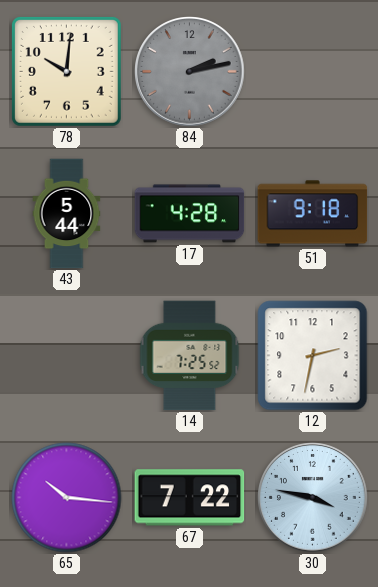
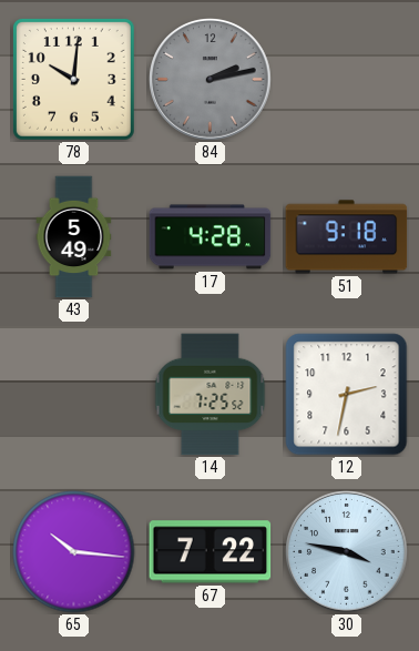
43: 5:44 -> 5:49
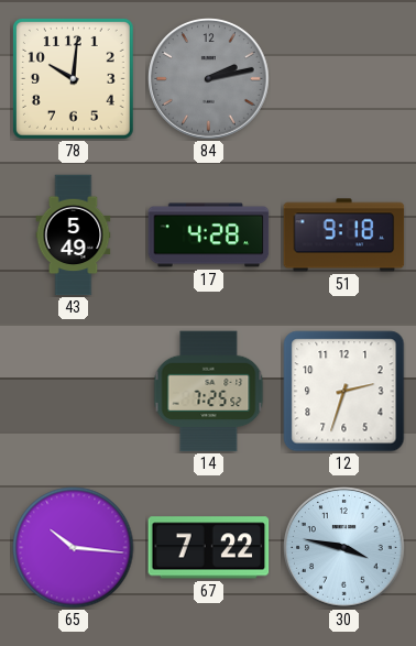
12: 2:32 -> 2:33
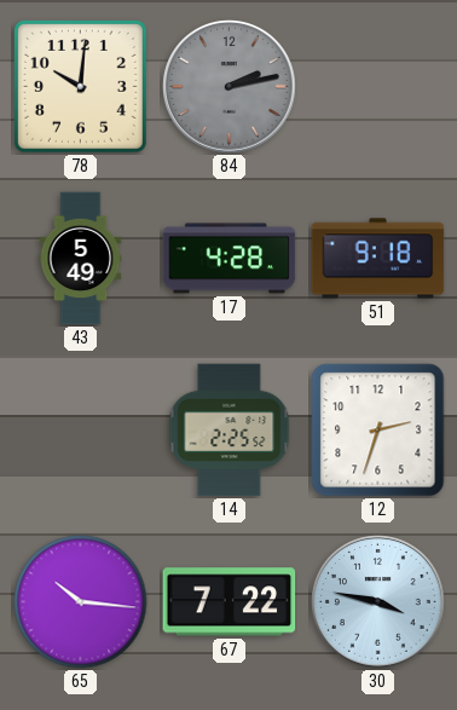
14: 7:25 -> 2:25
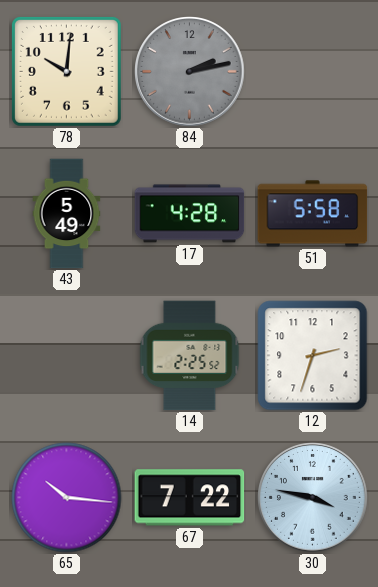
51: 9:18 -> 5:58
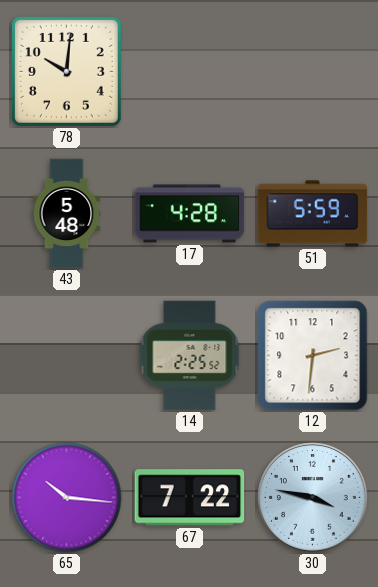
84: 2:13 -> none
43: 5:49 -> 5:48
51: 5:58 -> 5:59
12: 2:33 -> 2:31
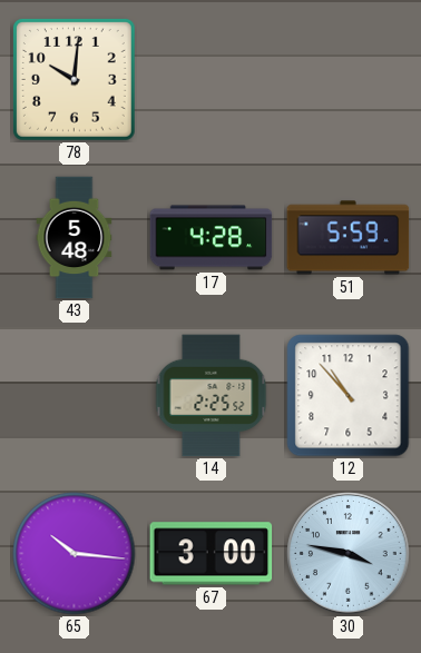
12: 2:31 -> 10:53
67: 7:22 -> 3:00
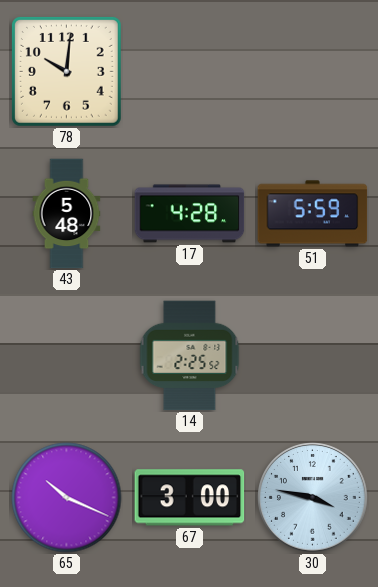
12: 10:53 -> none
65: 10:16 -> 10:19
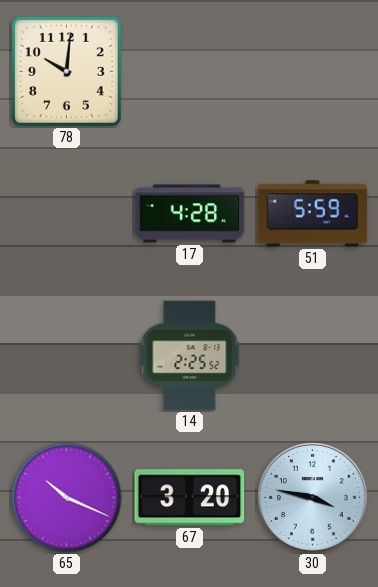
43: 5:48 -> none
67: 3:00 -> 3:20
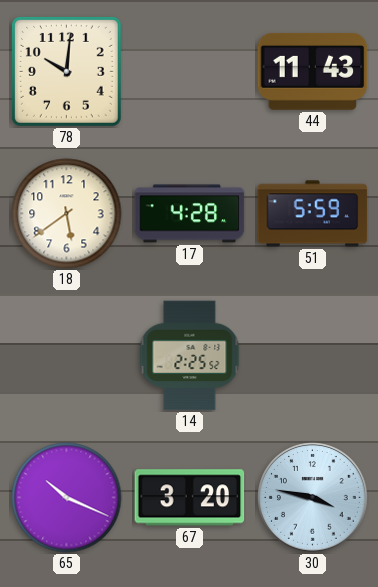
44: none -> 11:43
18: none -> 5:39
